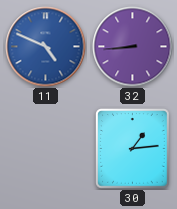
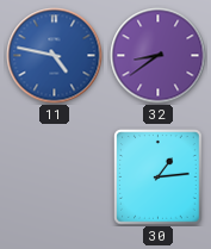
11: 4:49 -> 4:47
32: 8:44 -> 8:39
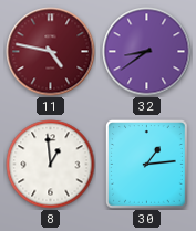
11 dial: blue -> burgundy
8: none -> 12:59
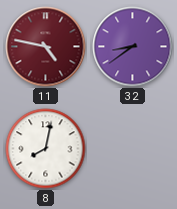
8: 12:59 -> 8:02
30: 1:14 -> none
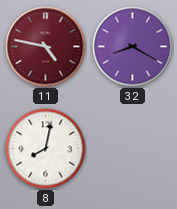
32: 8:39 -> 8:20
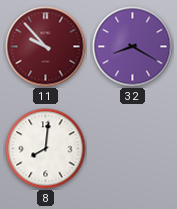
11: 4:47 -> 9:53
8: 8:02 -> 8:01
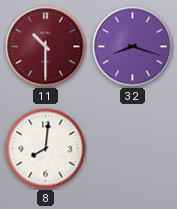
11: 9:53 -> 10:30
32: 8:20 -> 8:18
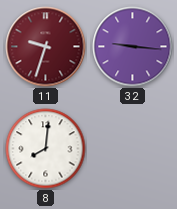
11: 10:30 -> 9:33
32: 8:18 -> 9:16
